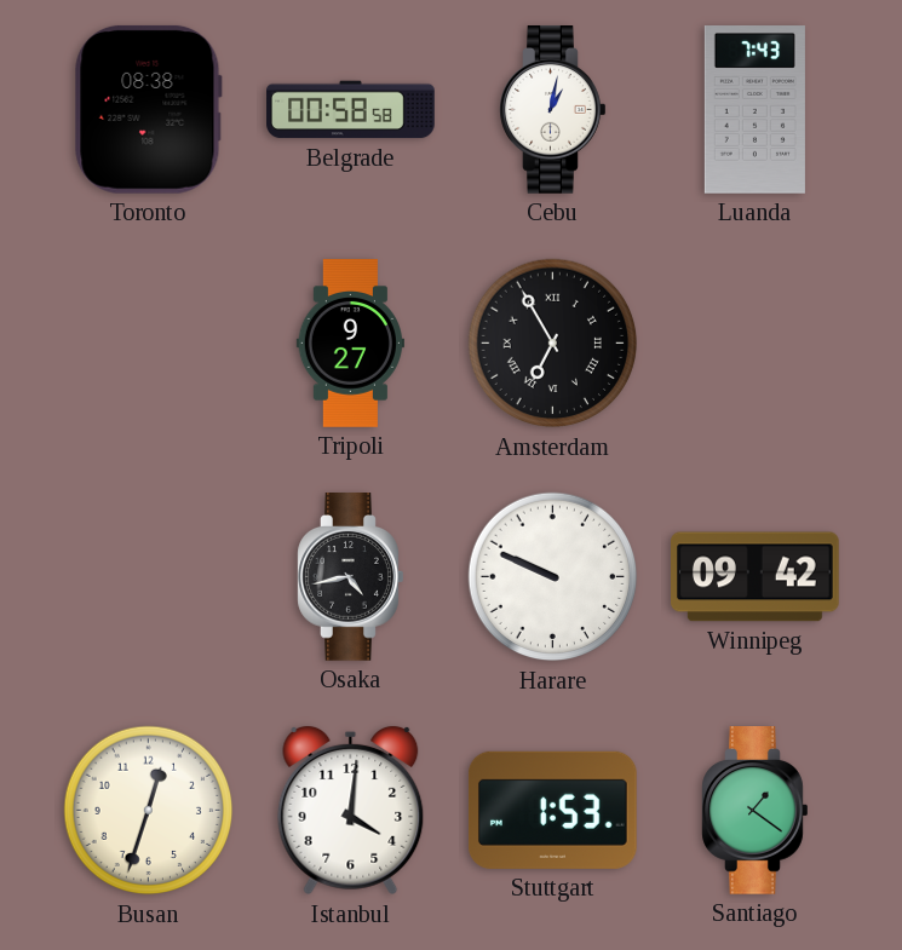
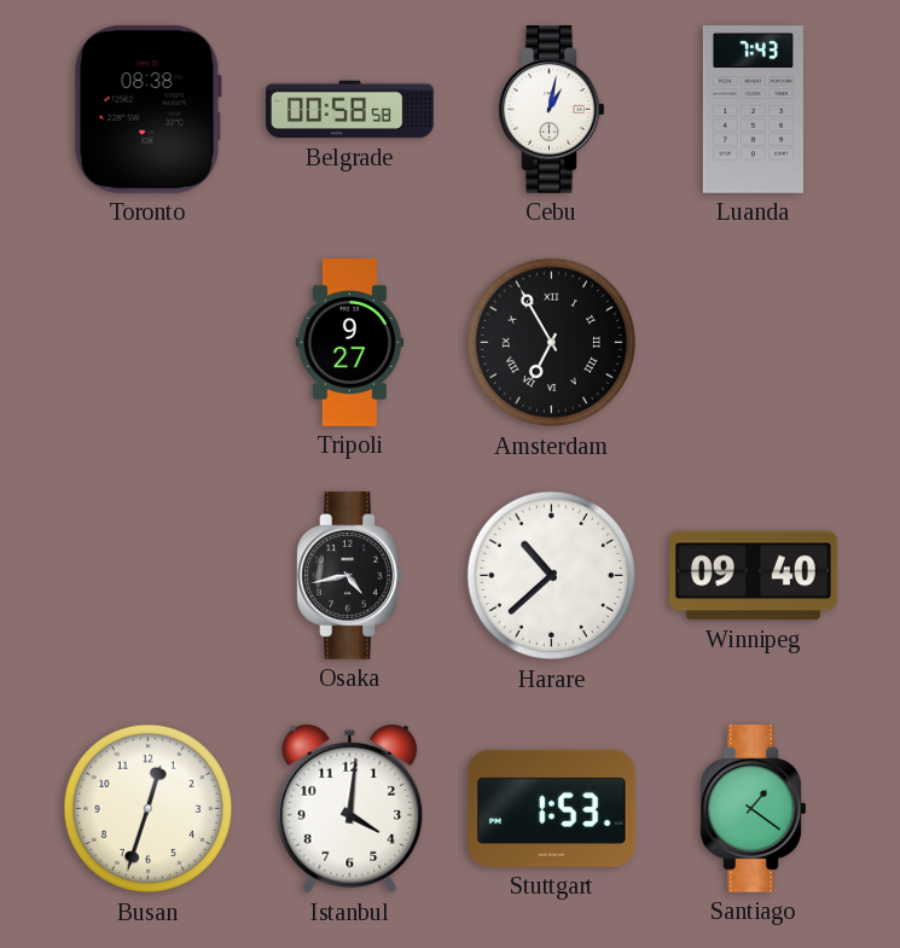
Harare: 9:49 -> 10:38
Winnipeg: 09:42 -> 09:40
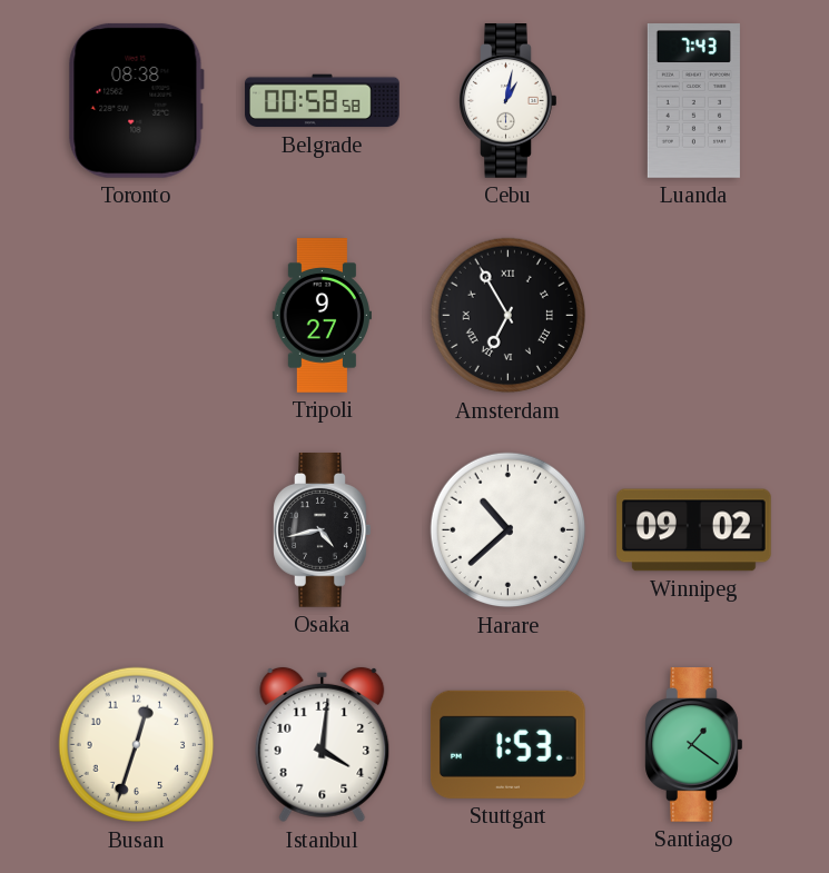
Winnipeg: 09:40 -> 09:02
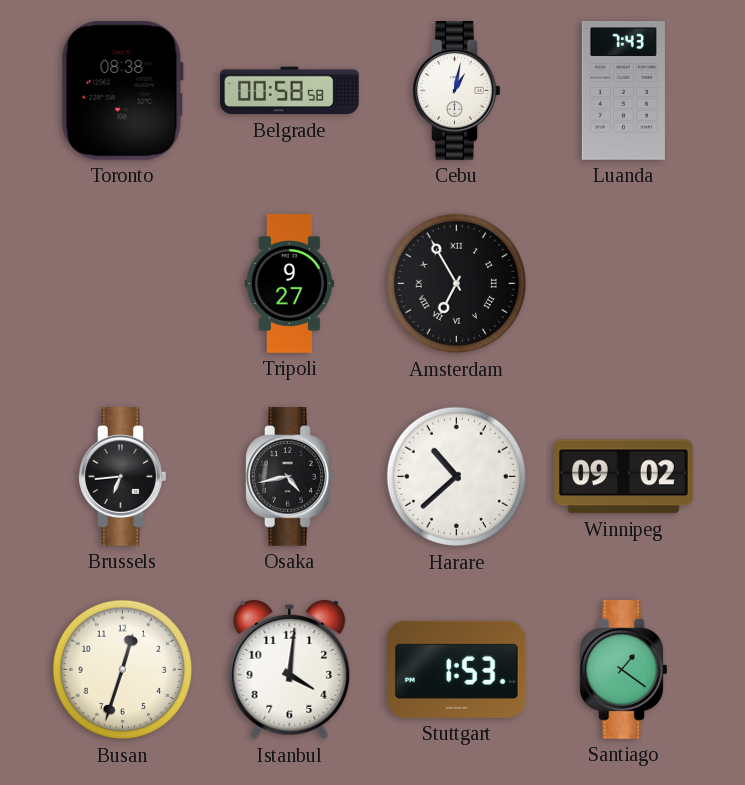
Brussels: none -> 6:44
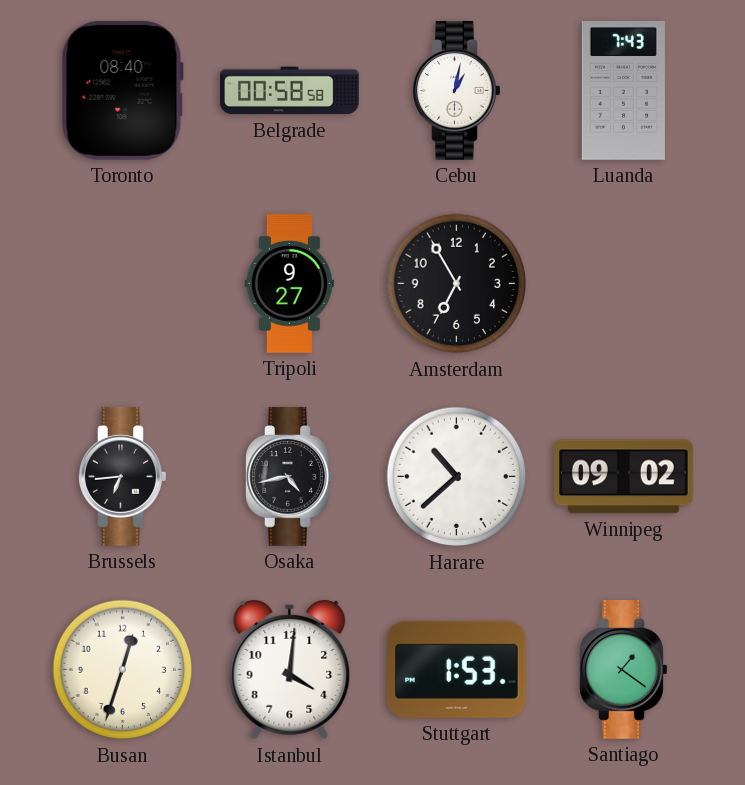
Toronto: 08:38 -> 08:40
Amsterdam numerals: Roman -> Arabic
